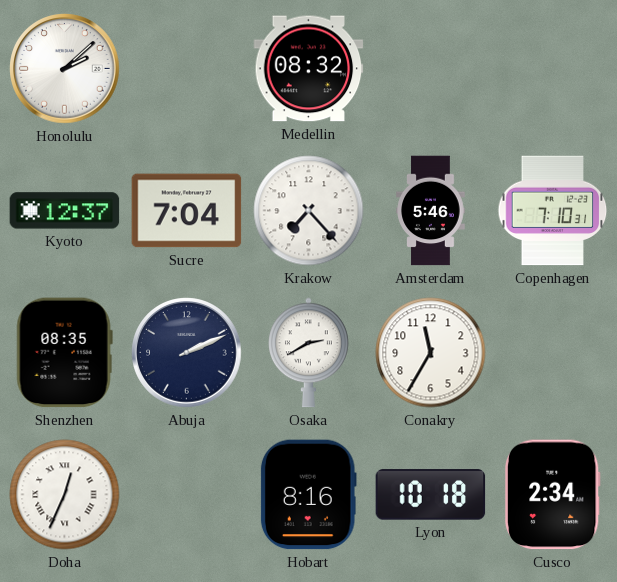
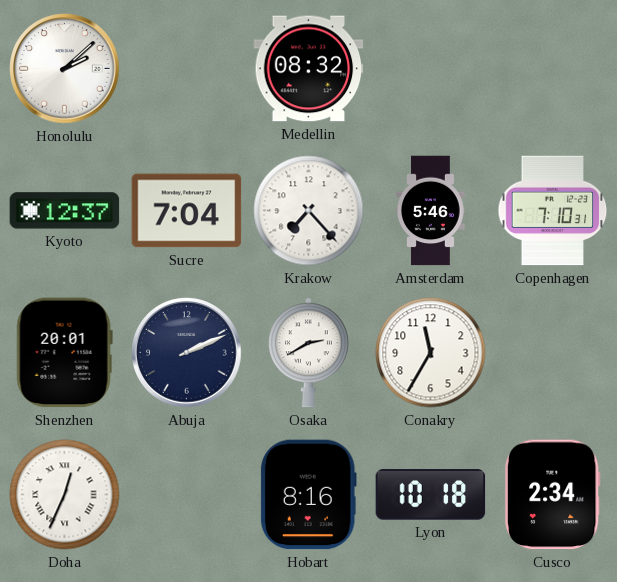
Shenzhen: 08:35 -> 20:01
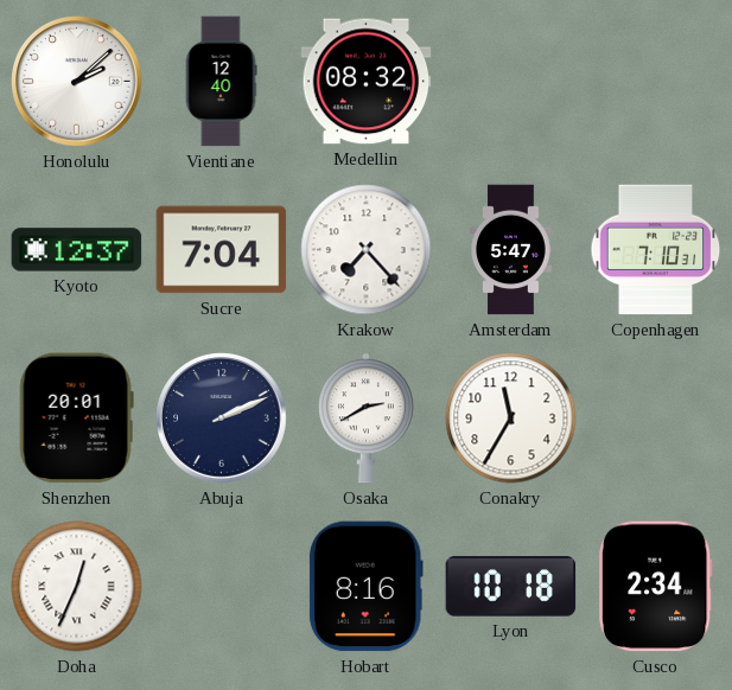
Vientiane: none -> 12:40
Amsterdam: 5:46 -> 5:47
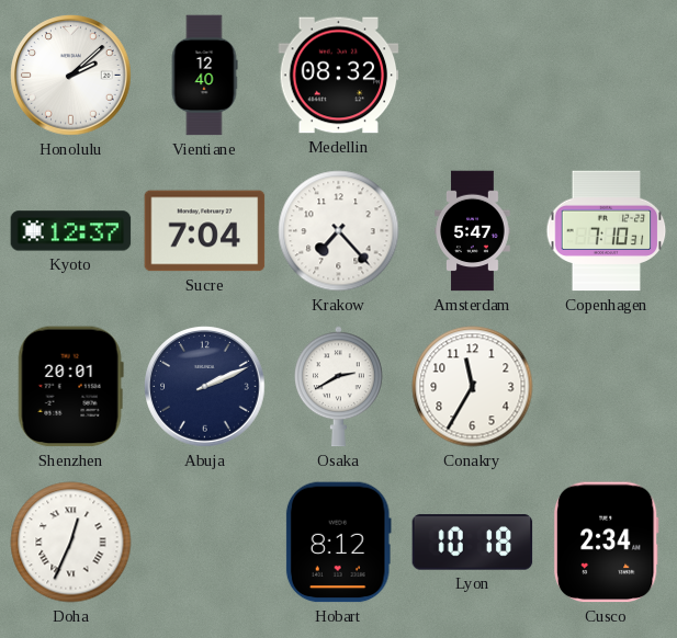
Hobart: 8:16 -> 8:12
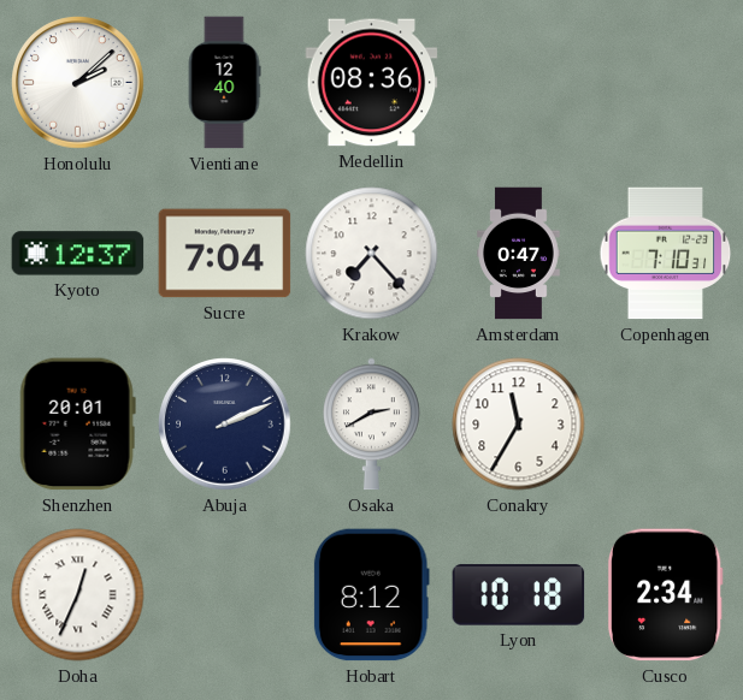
Medellin: 08:32 -> 08:36
Amsterdam: 5:47 -> 0:47
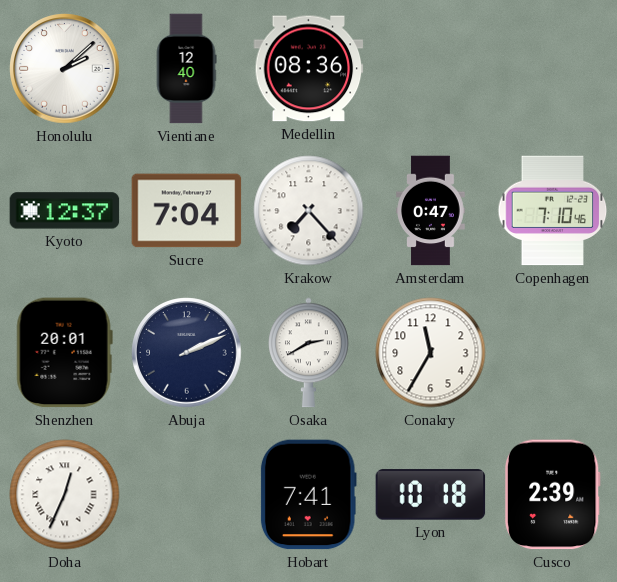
Copenhagen: 7:10:31 -> 7:10:46
Hobart: 8:12 -> 7:41
Cusco: 2:34 -> 2:39
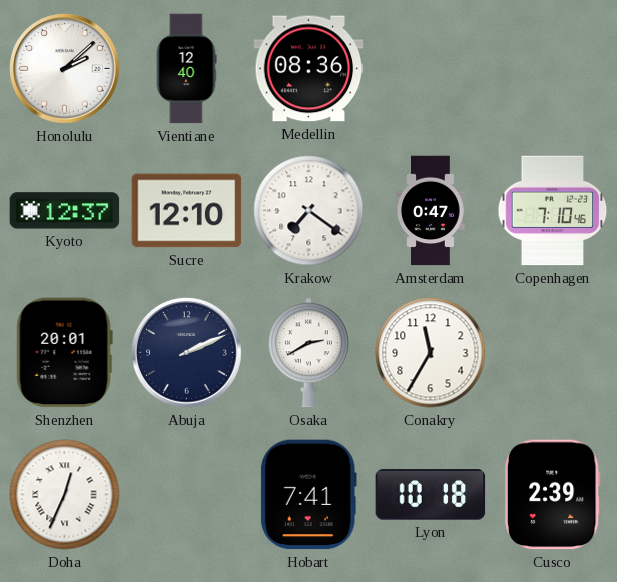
Sucre: 7:04 -> 12:10
Krakow: 7:23 -> 7:21
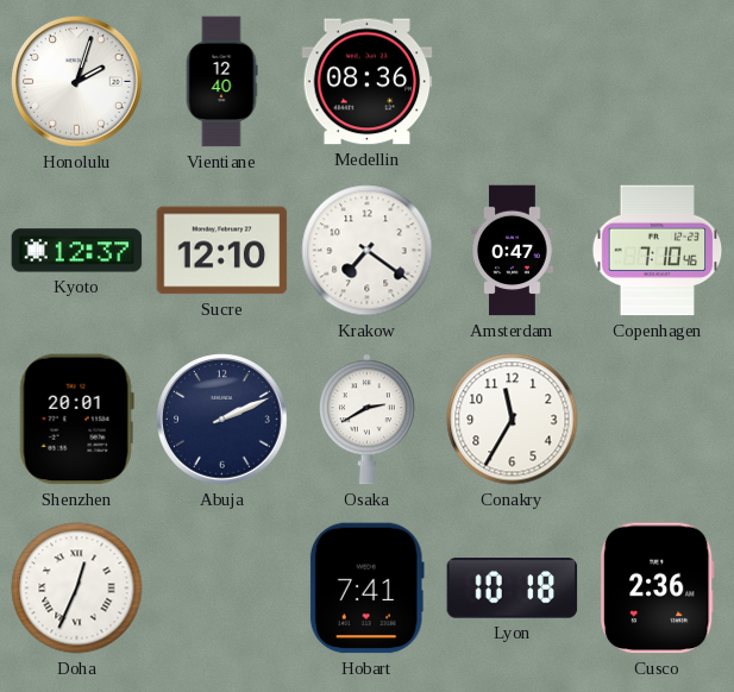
Honolulu: 2:08 -> 2:03
Cusco: 2:39 -> 2:36
